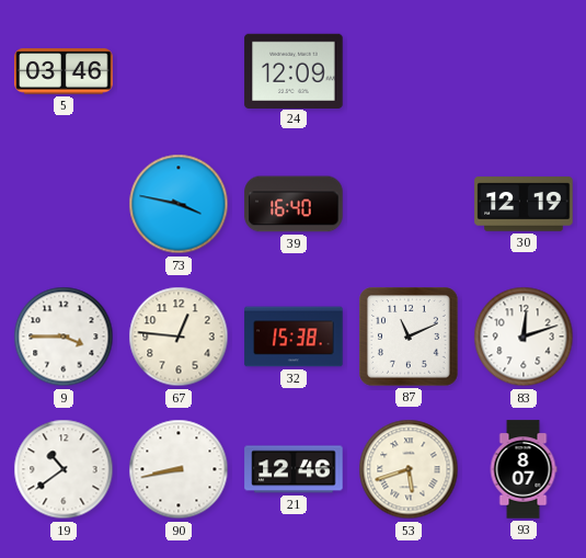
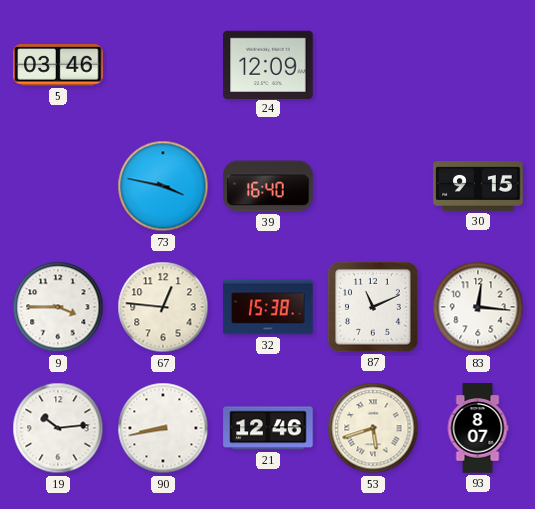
30: 12:19 -> 9:15
83: 12:12 -> 12:16
19: 10:39 -> 10:14
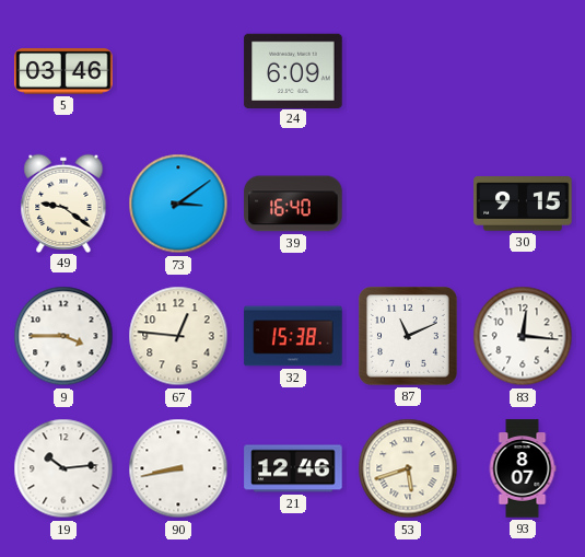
24: 12:09 -> 6:09
49: none -> 9:21
73: 3:47 -> 3:09
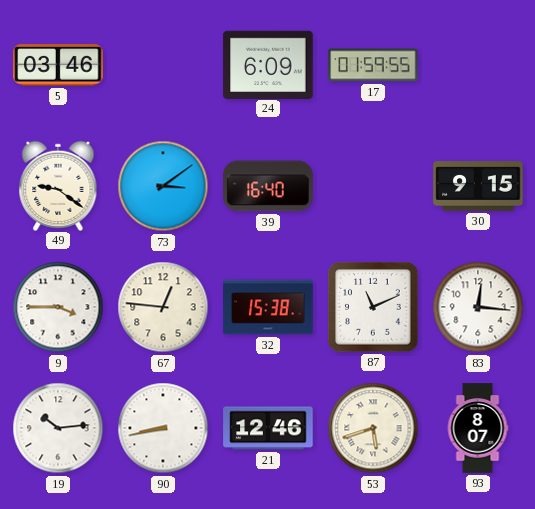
17: none -> 01:59
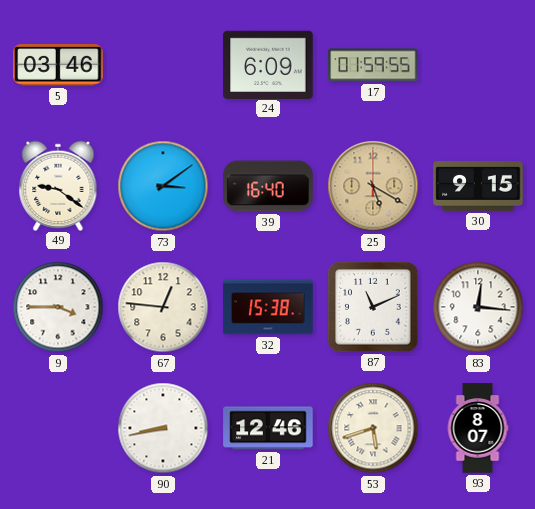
25: none -> 5:20
19: 10:14 -> none
